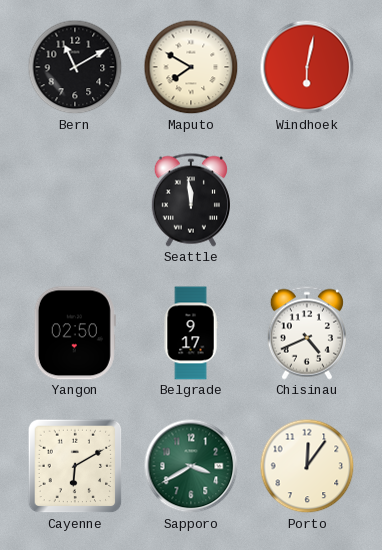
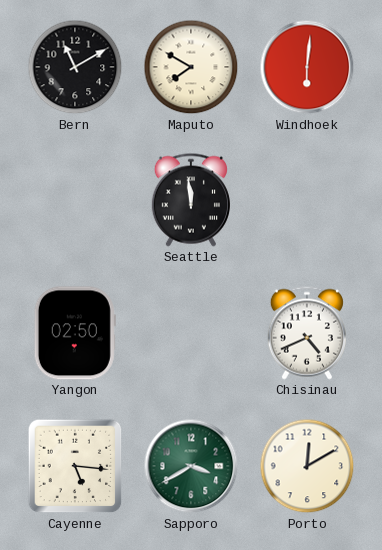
Windhoek: 6:02 -> 6:01
Belgrade: 9:17 -> none
Cayenne: 6:10 -> 5:16
Porto: 12:06 -> 12:10
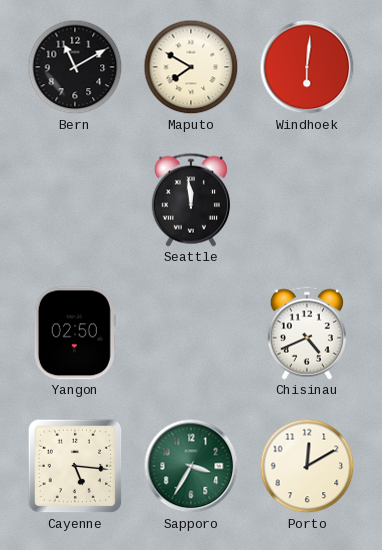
Sapporo: 3:40 -> 3:35
